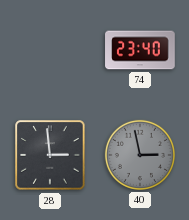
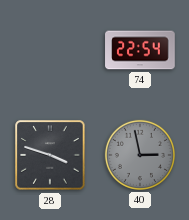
74: 23:40 -> 22:54
28: 2:59 -> 3:48
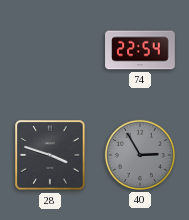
40: 2:58 -> 2:55
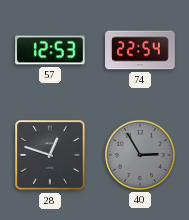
57: none -> 12:53
28: 3:48 -> 12:48
